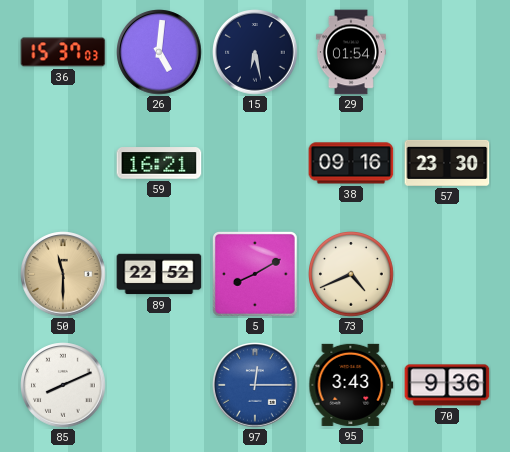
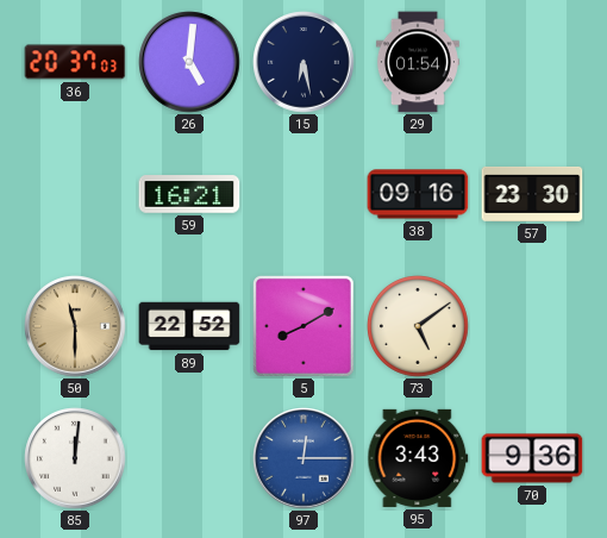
36: 15:37 -> 20:37
73: 4:41 -> 5:09
85: 8:11 -> 12:01
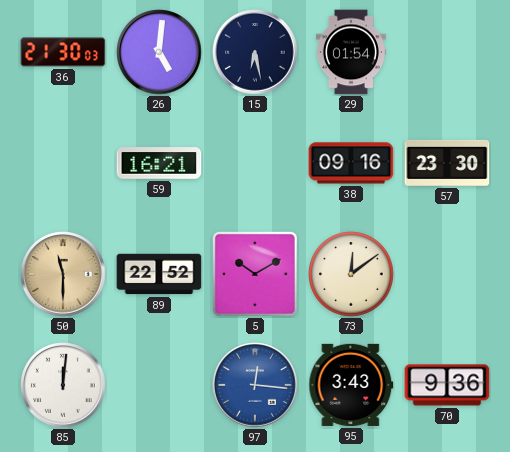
36: 20:37 -> 21:30
5: 8:10 -> 10:10
73: 5:09 -> 12:09
97: 12:15 -> 12:16
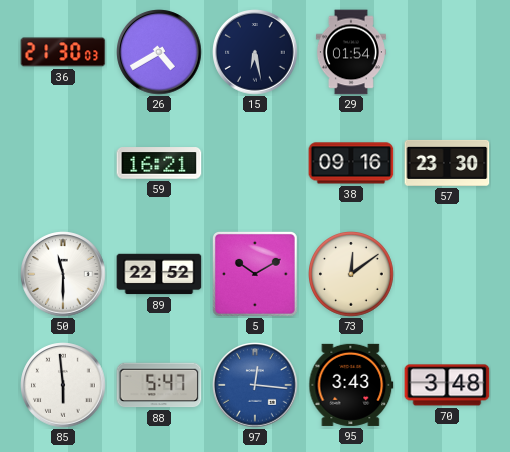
26: 5:01 -> 4:40
50 dial: champagne -> white
85: 12:01 -> 5:59
88: none -> 5:47
70: 9:36 -> 3:48
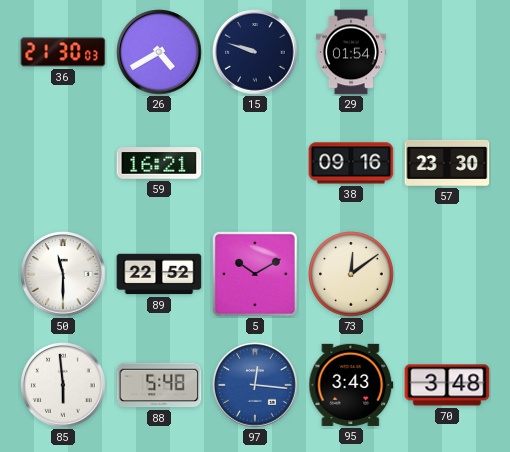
15: 6:28 -> 9:48
88: 5:47 -> 5:48
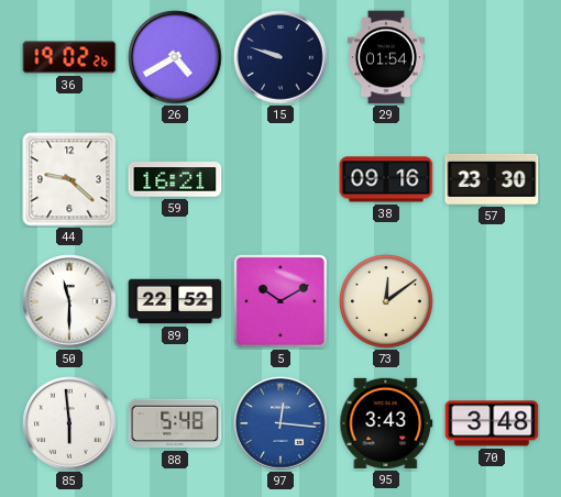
36: 21:30 -> 19:02
44: none -> 9:22
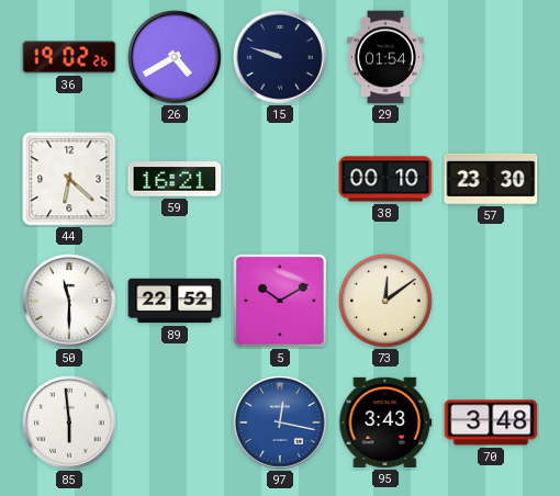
44: 9:22 -> 6:22
38: 09:16 -> 00:10
88: 5:48 -> none
97: 12:16 -> 12:17
